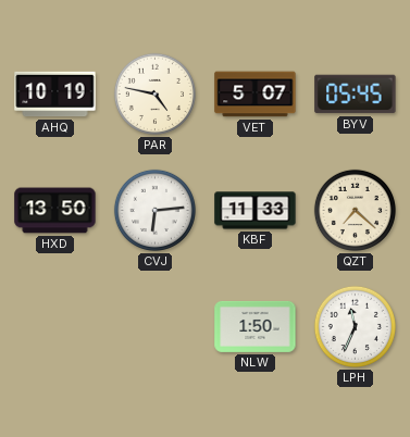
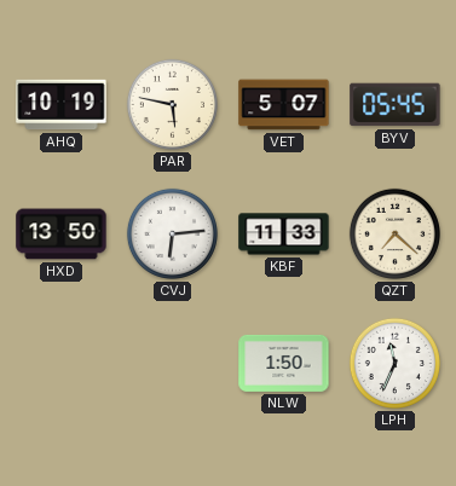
PAR: 4:47 -> 5:47
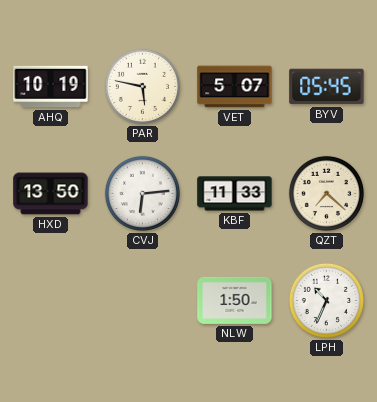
LPH: 11:34 -> 10:34
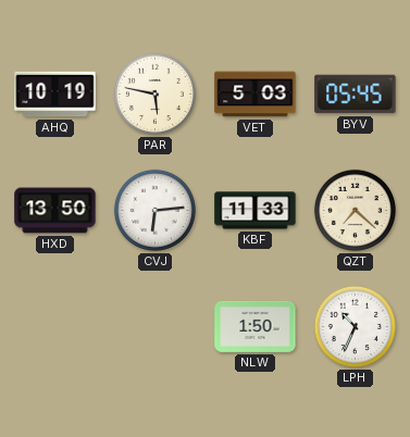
VET: 5:07 -> 5:03
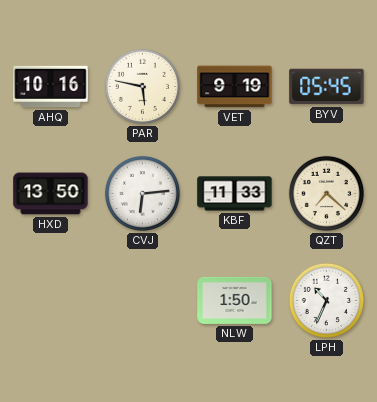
AHQ: 10:19 -> 10:16
VET: 5:03 -> 9:19
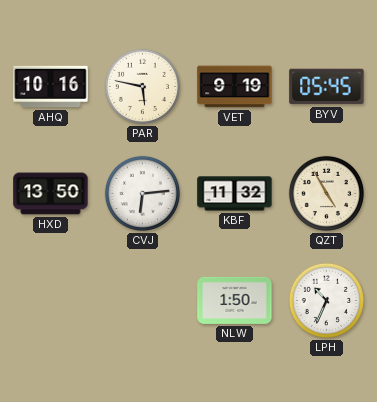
KBF: 11:33 -> 11:32
QZT: 7:22 -> 4:55
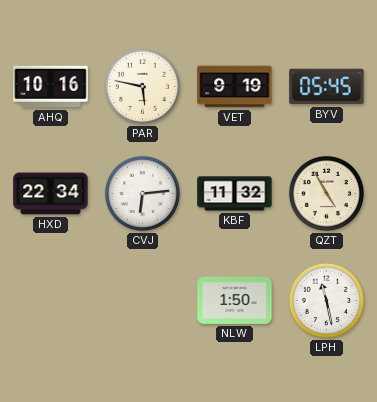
HXD: 13:50 -> 22:34
LPH: 10:34 -> 11:28
